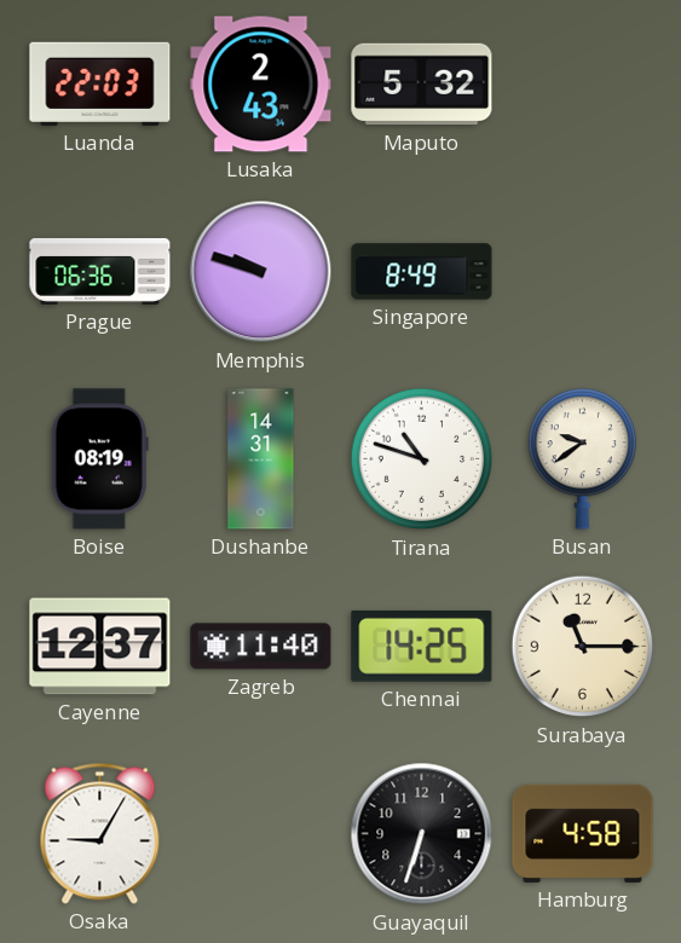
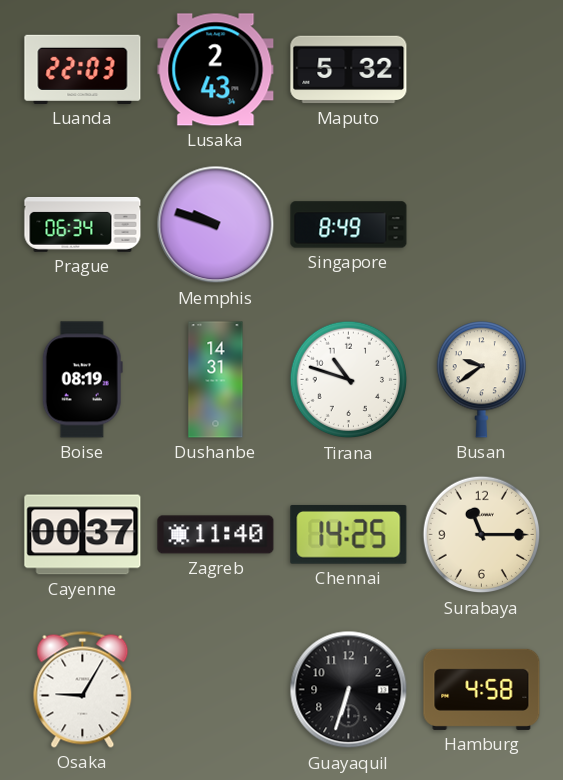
Prague: 06:36 -> 06:34
Cayenne: 12:37 -> 00:37
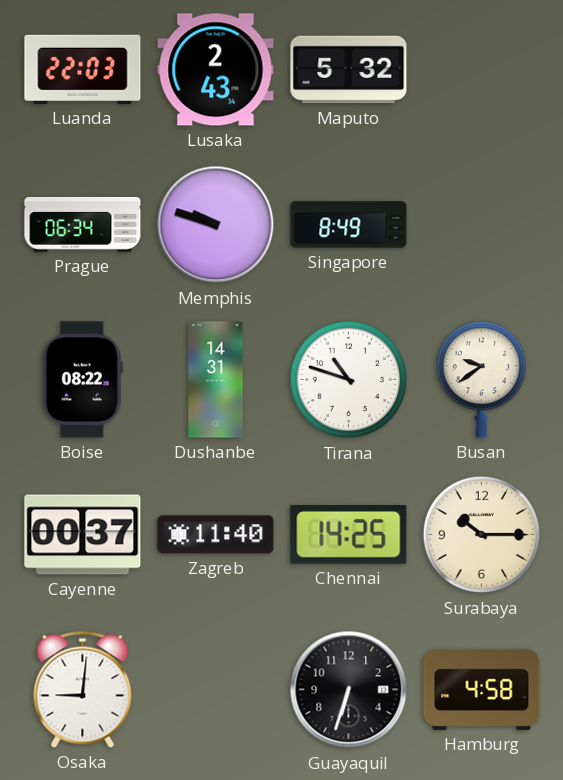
Boise: 08:19 -> 08:22
Surabaya: 11:15 -> 10:15
Osaka: 9:05 -> 9:01
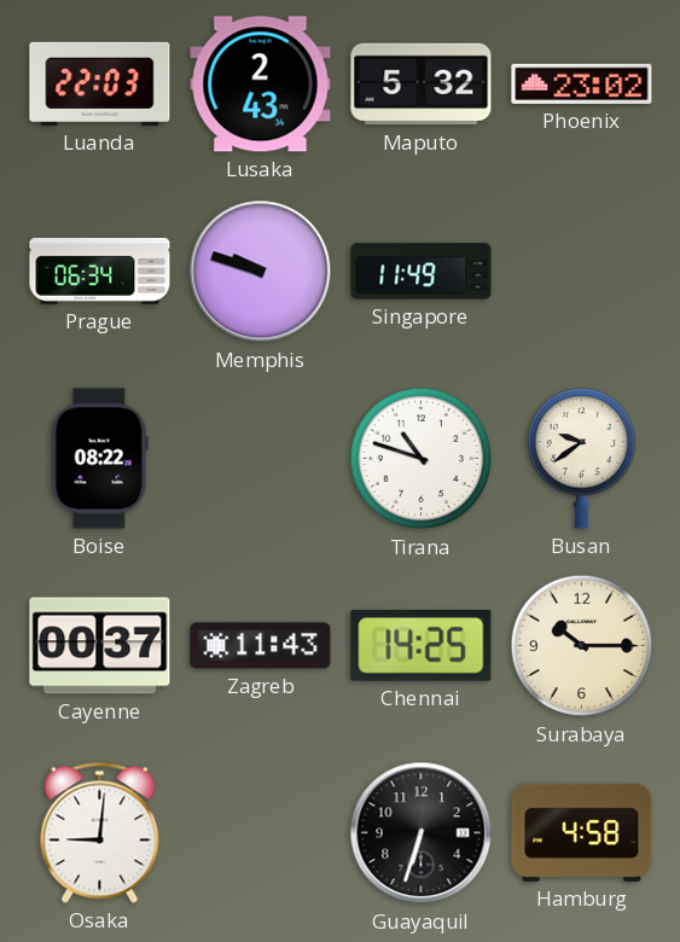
Phoenix: none -> 23:02
Singapore: 8:49 -> 11:49
Dushanbe: 14:31 -> none
Zagreb: 11:40 -> 11:43
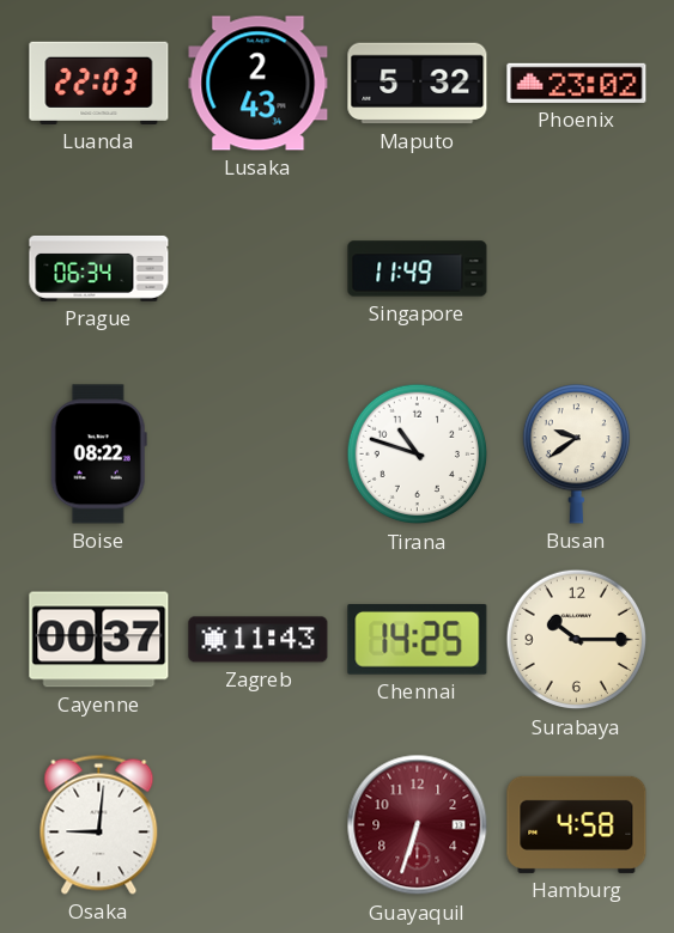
Memphis: 9:48 -> none
Guayaquil dial: black -> burgundy
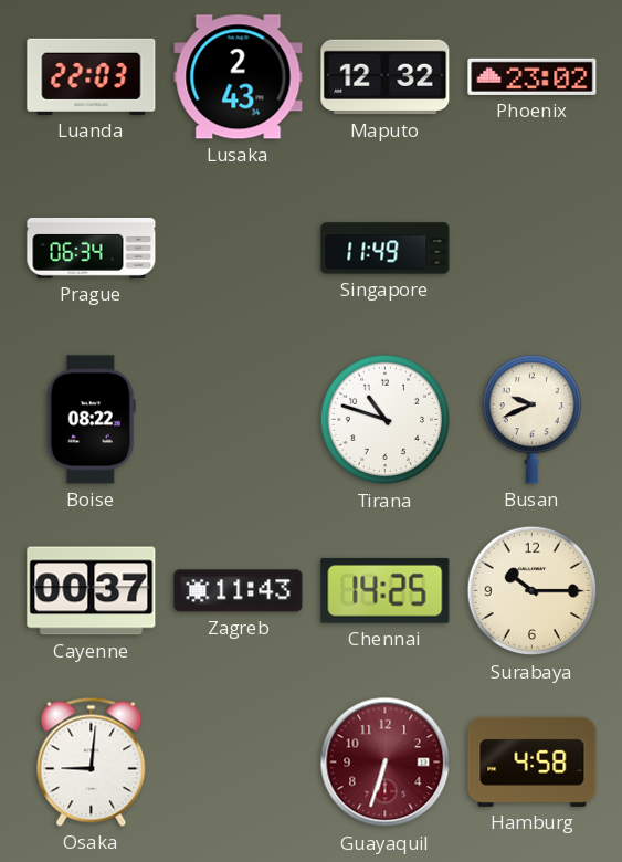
Maputo: 5:32 -> 12:32
Busan: 9:39 -> 9:41
